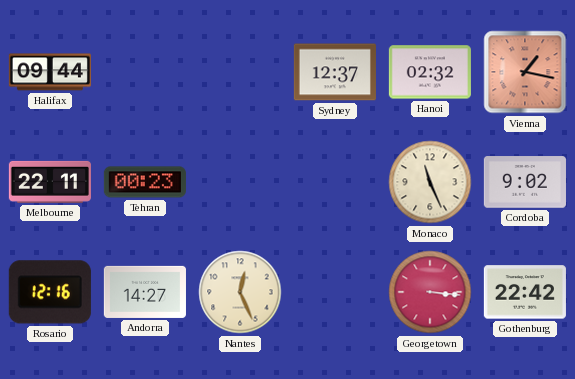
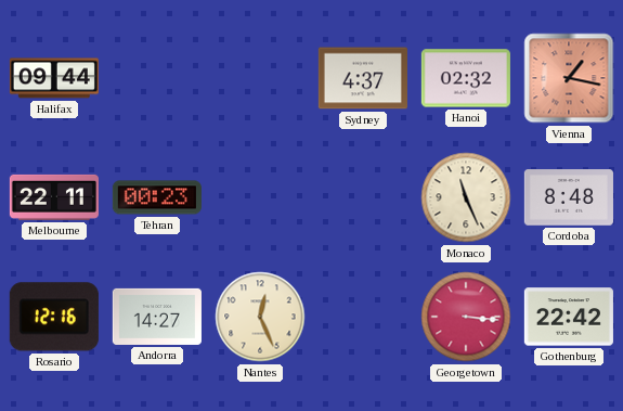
Sydney: 12:37 -> 4:37
Cordoba: 9:02 -> 8:48
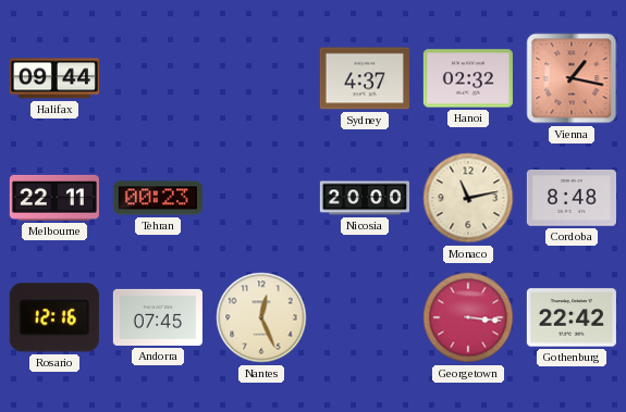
Nicosia: none -> 20:00
Monaco: 11:26 -> 11:13
Andorra: 14:27 -> 07:45
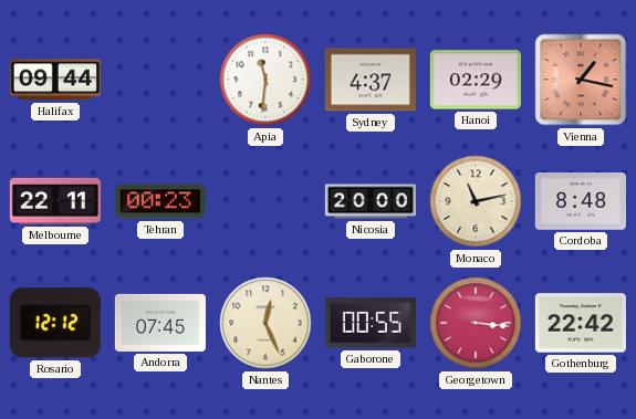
Apia: none -> 11:31
Hanoi: 02:32 -> 02:29
Rosario: 12:16 -> 12:12
Gaborone: none -> 00:55
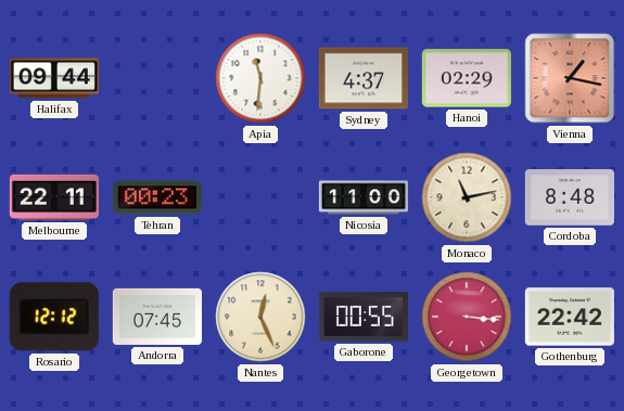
Nicosia: 20:00 -> 11:00
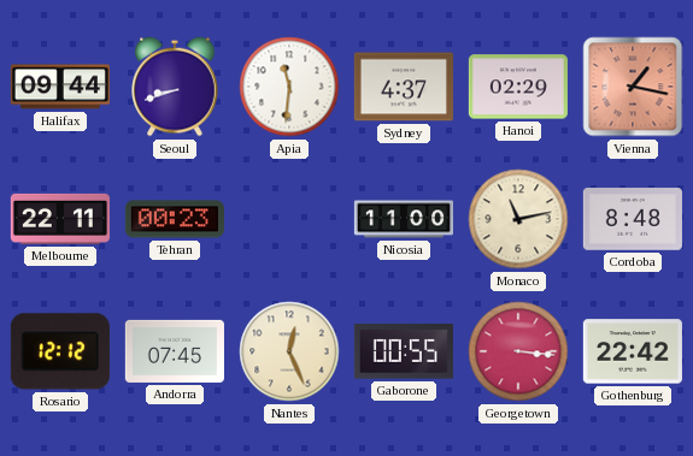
Seoul: none -> 8:42
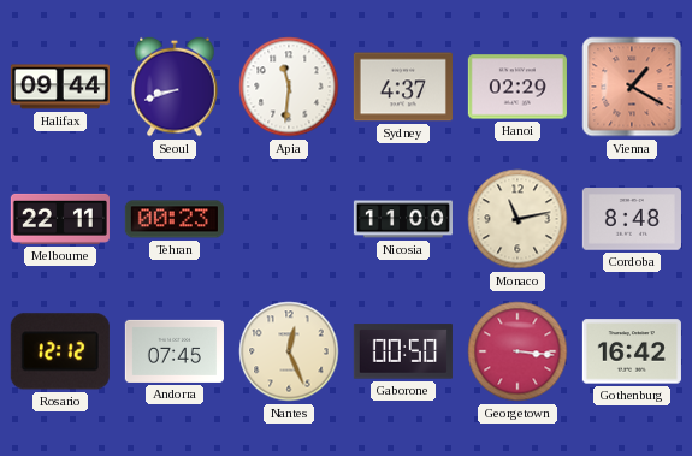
Vienna: 1:17 -> 1:20
Gaborone: 00:55 -> 00:50
Gothenburg: 22:42 -> 16:42
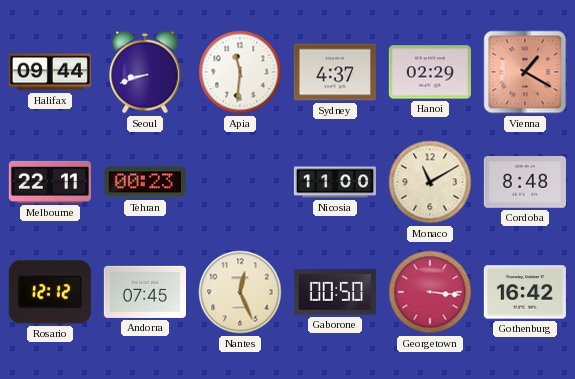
Monaco: 11:13 -> 11:10
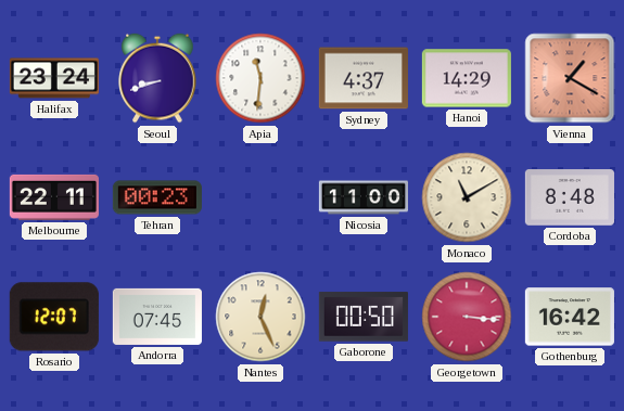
Halifax: 09:44 -> 23:24
Hanoi: 02:29 -> 14:29
Rosario: 12:12 -> 12:07
